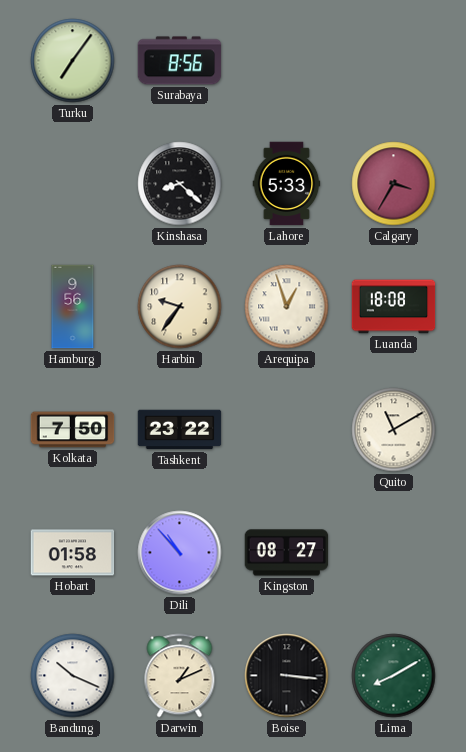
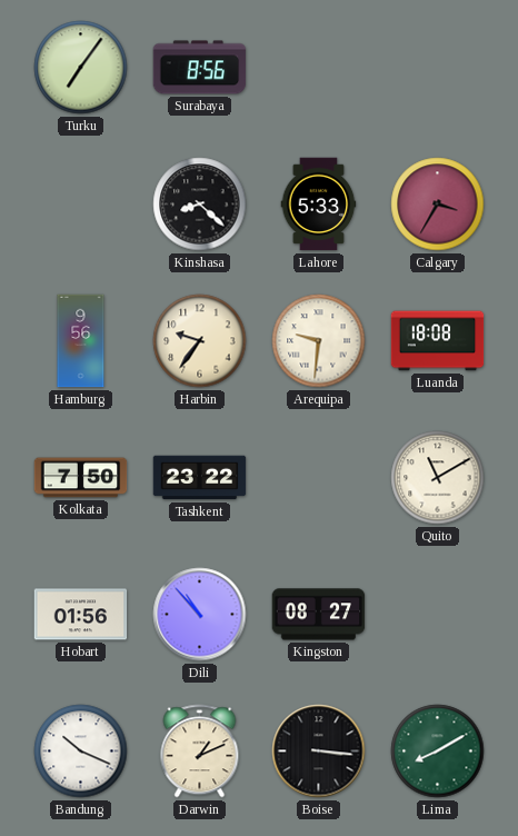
Arequipa: 12:57 -> 9:31
Hobart: 01:58 -> 01:56
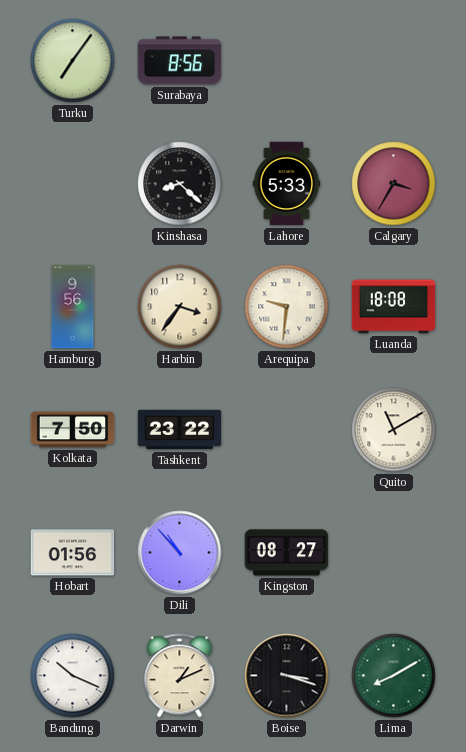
Harbin: 9:36 -> 3:36
Boise: 3:16 -> 3:18
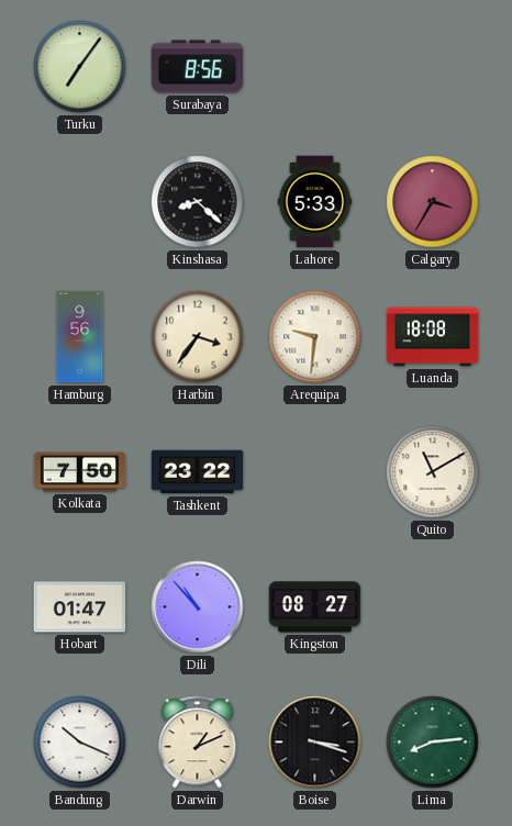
Hobart: 01:56 -> 01:47
Lima: 8:10 -> 8:14
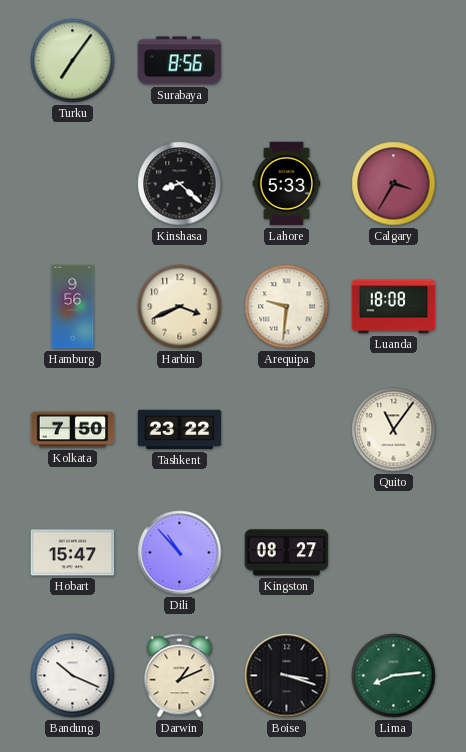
Harbin: 3:36 -> 3:41
Quito: 11:10 -> 11:06
Hobart: 01:47 -> 15:47
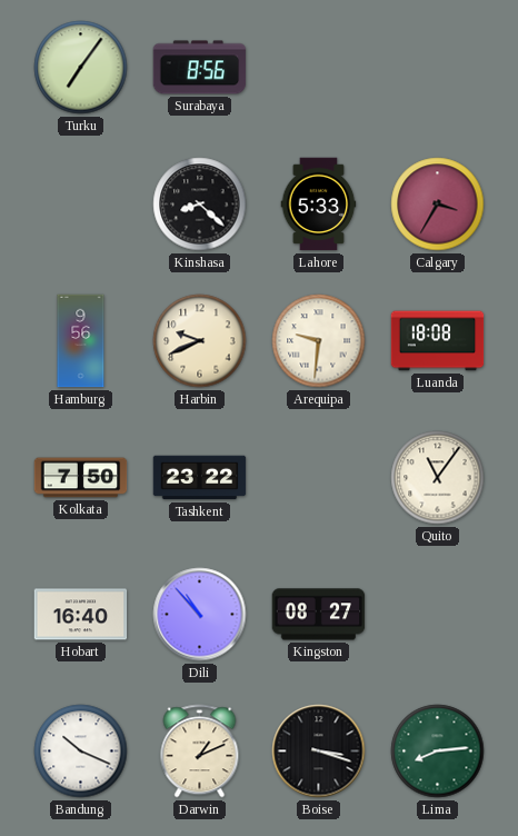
Harbin: 3:41 -> 9:41
Hobart: 15:47 -> 16:40
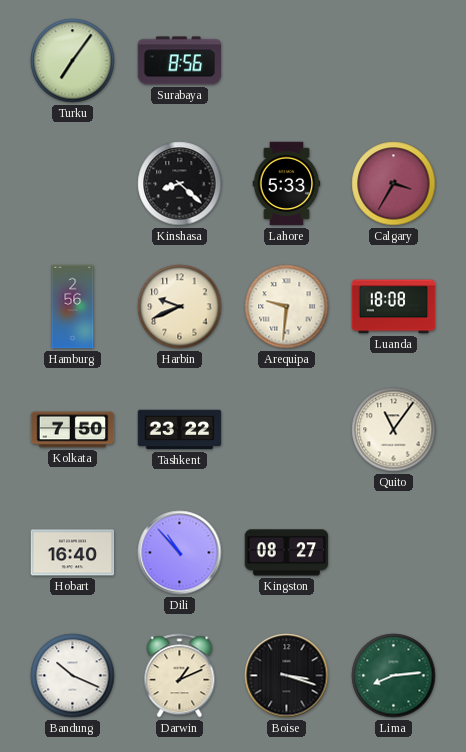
Hamburg: 9:56 -> 2:56
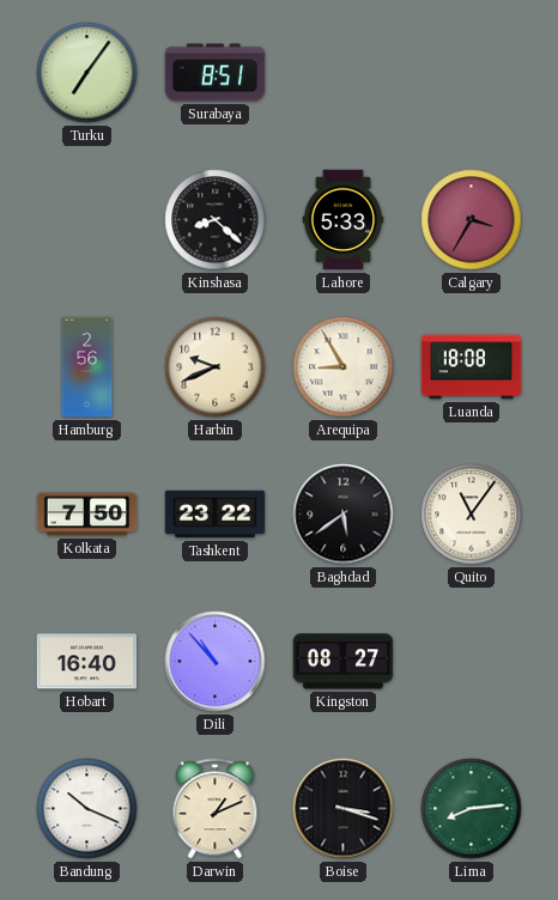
Surabaya: 8:56 -> 8:51
Arequipa: 9:31 -> 8:55
Baghdad: none -> 5:39
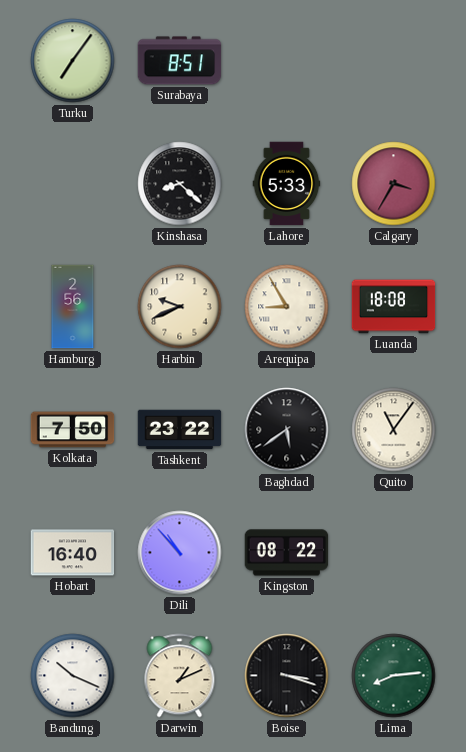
Kingston: 08:27 -> 08:22
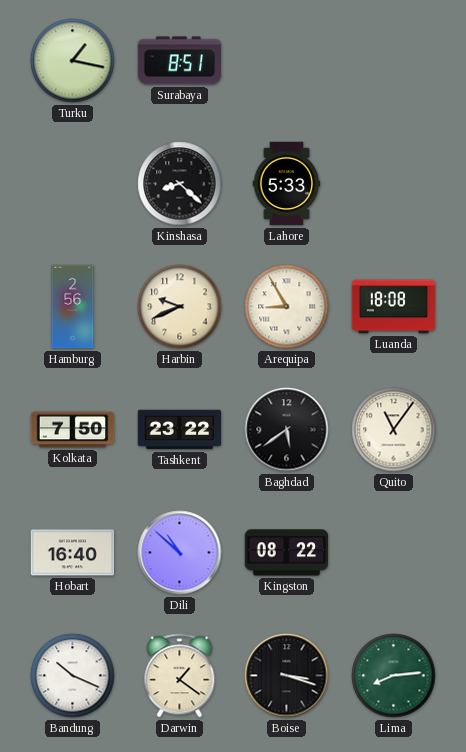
Turku: 7:06 -> 1:17
Calgary: 3:35 -> none
Dili: 10:53 -> 10:52
Darwin: 1:11 -> 1:21
